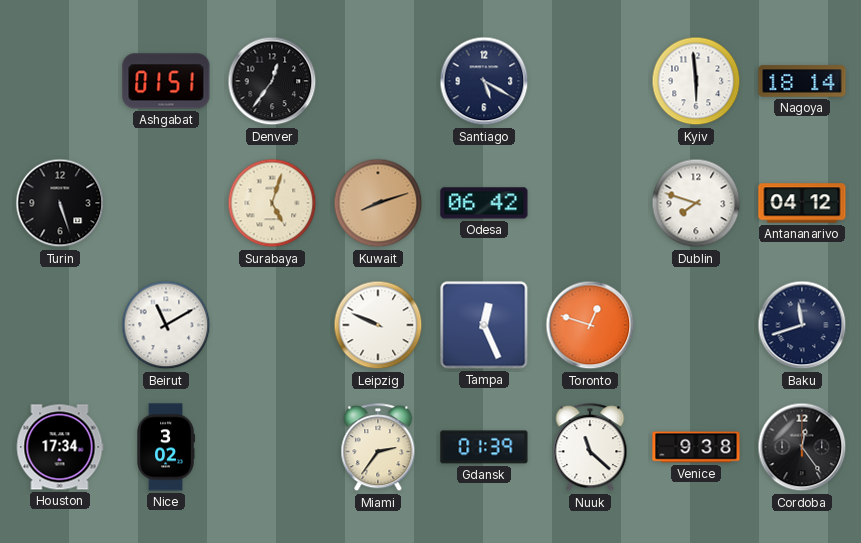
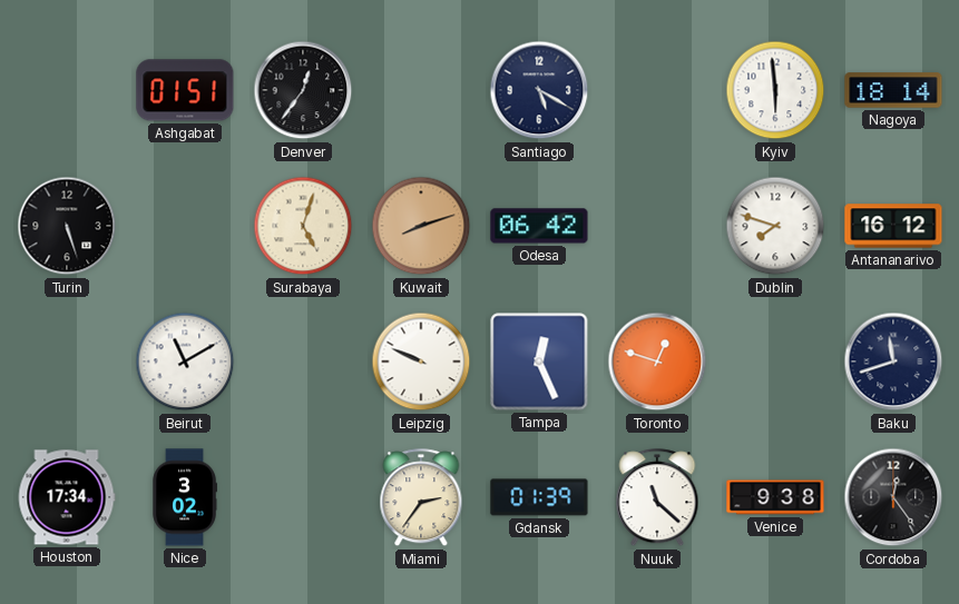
Antananarivo: 04:12 -> 16:12
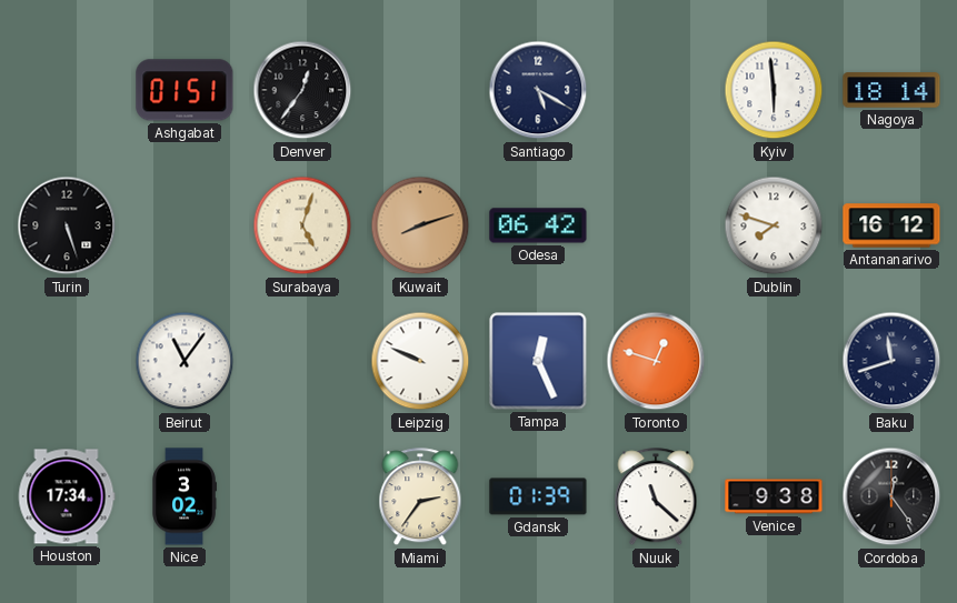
Beirut: 11:10 -> 11:06
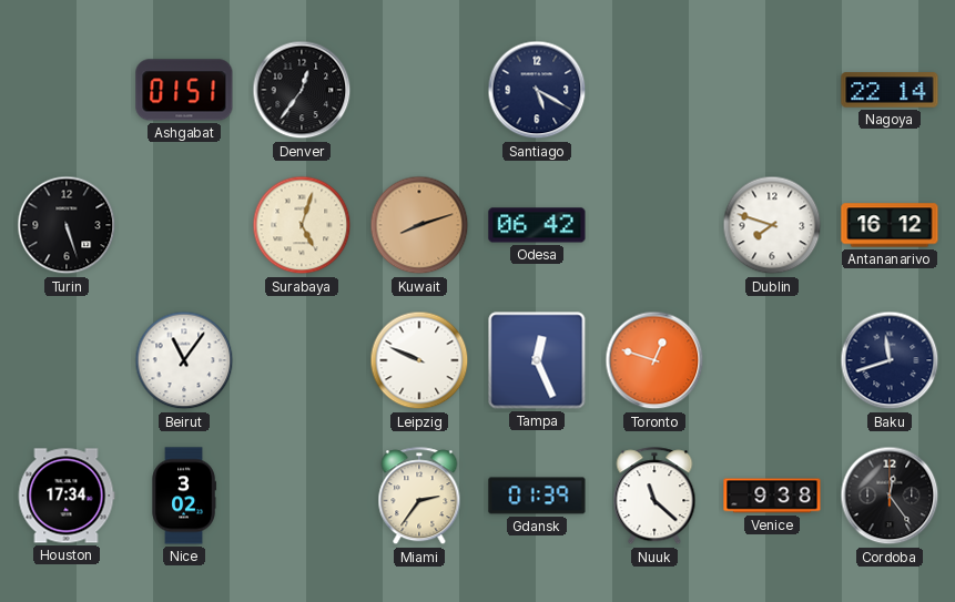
Kyiv: 5:59 -> none
Nagoya: 18:14 -> 22:14
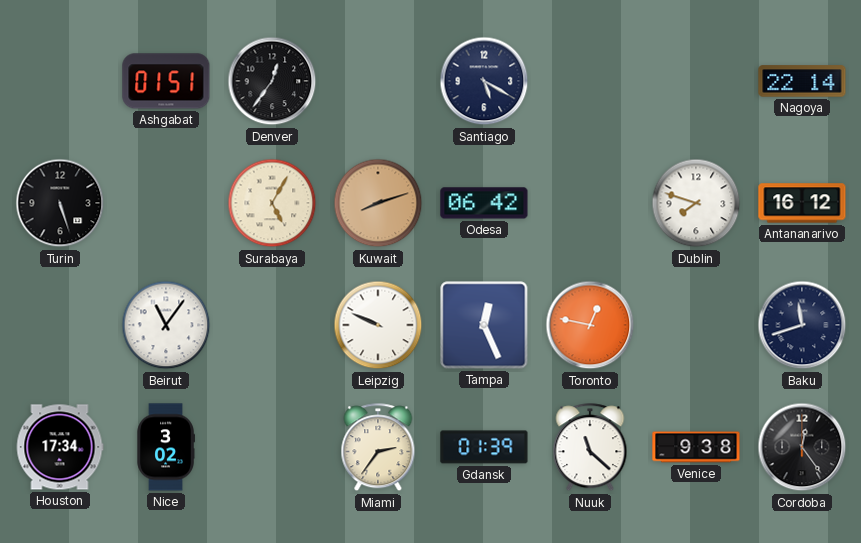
Surabaya: 5:03 -> 5:05
Toronto: 12:48 -> 12:47
